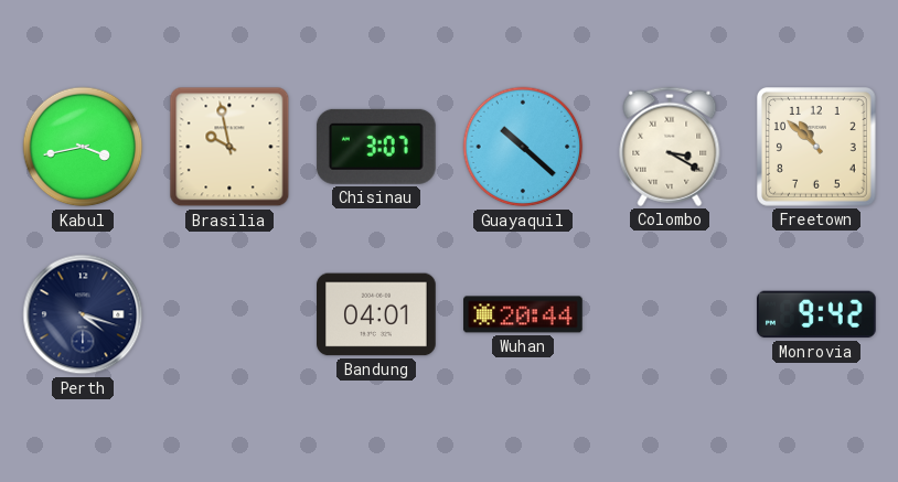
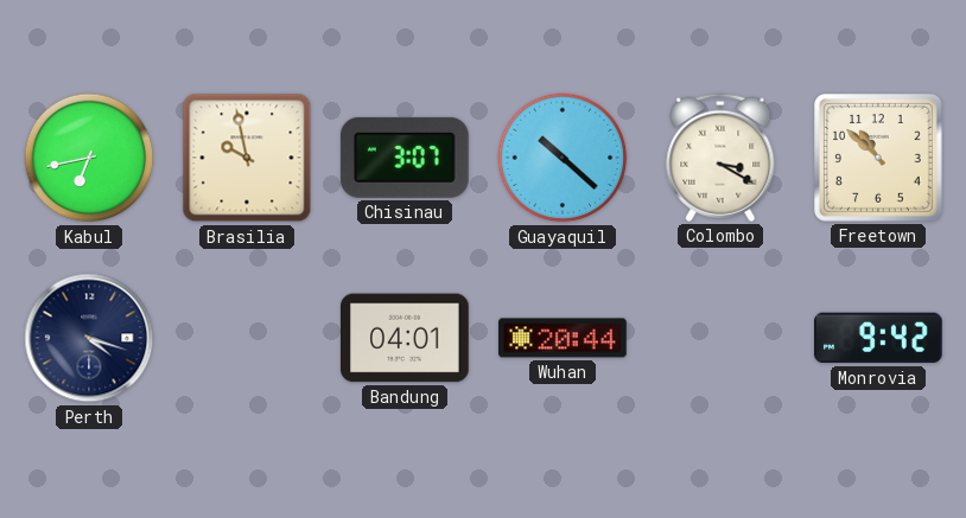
Kabul: 3:43 -> 6:43
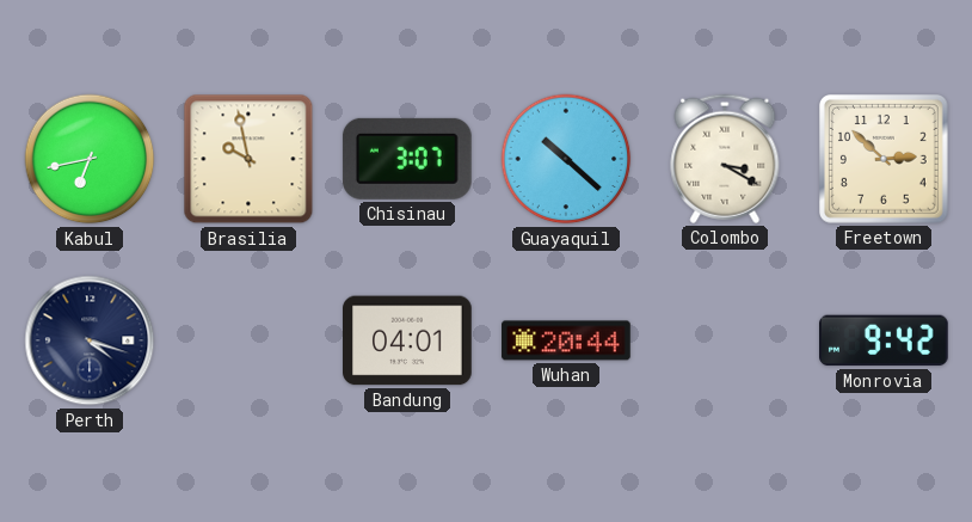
Freetown: 10:52 -> 2:52
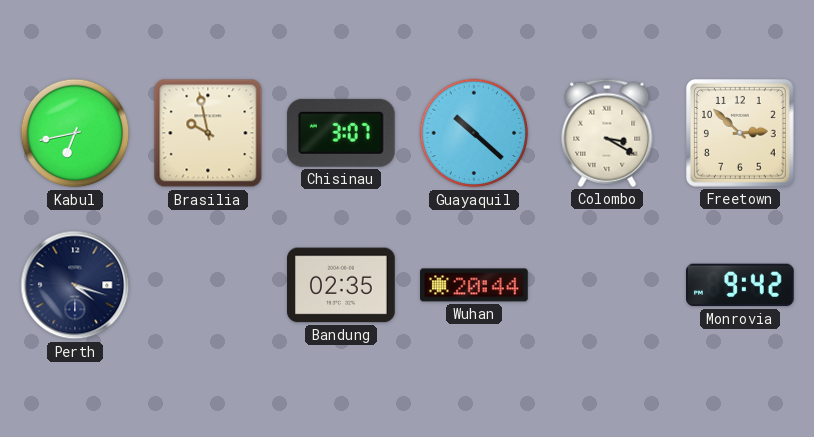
Bandung: 04:01 -> 02:35
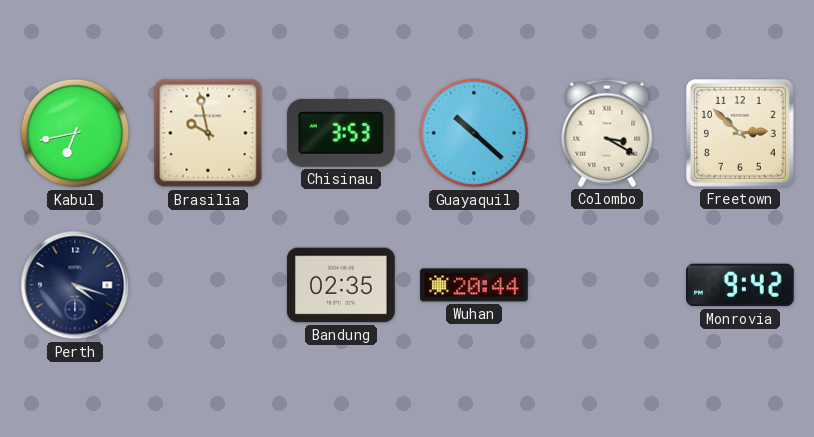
Chisinau: 3:07 -> 3:53
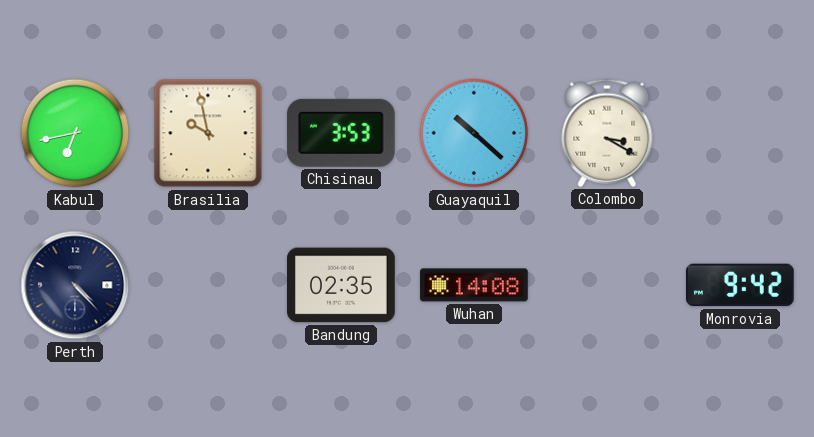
Freetown: 2:52 -> none
Perth: 4:18 -> 4:23
Wuhan: 20:44 -> 14:08
